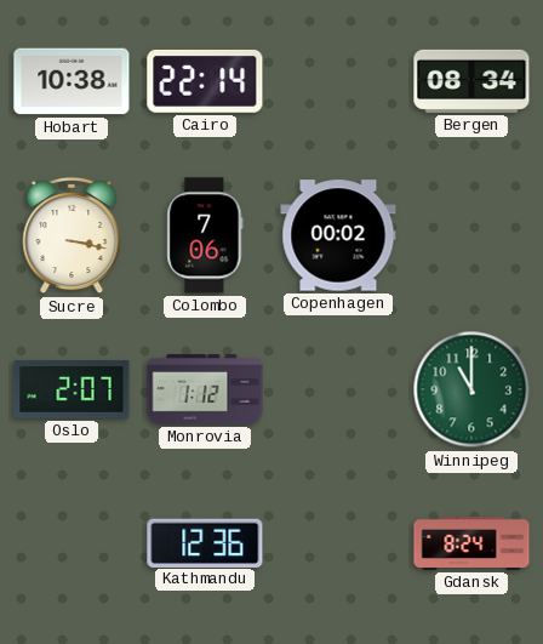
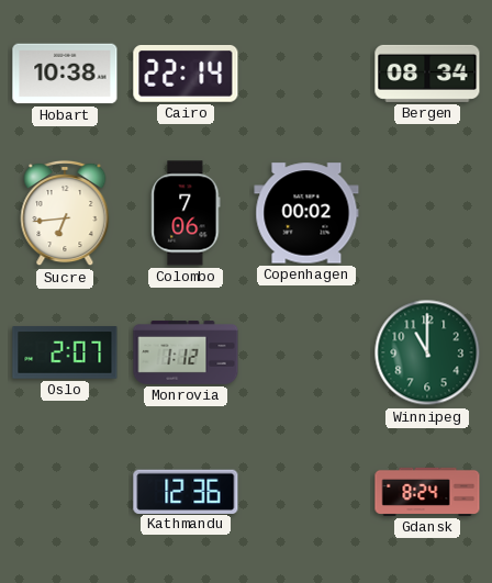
Sucre: 3:17 -> 6:44
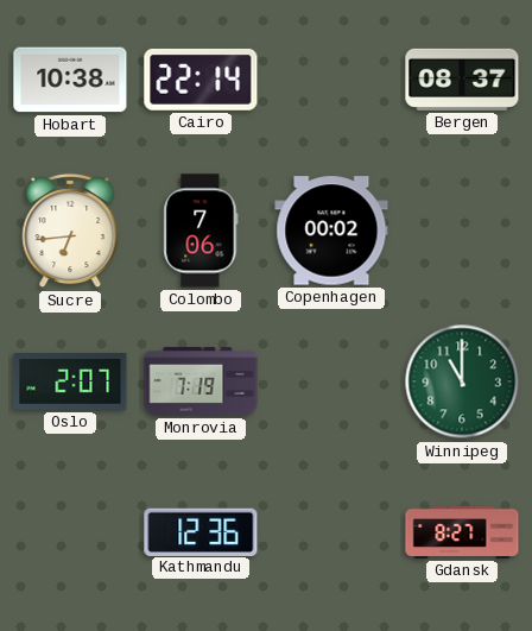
Bergen: 08:34 -> 08:37
Monrovia: 1:12 -> 7:19
Gdansk: 8:24 -> 8:27
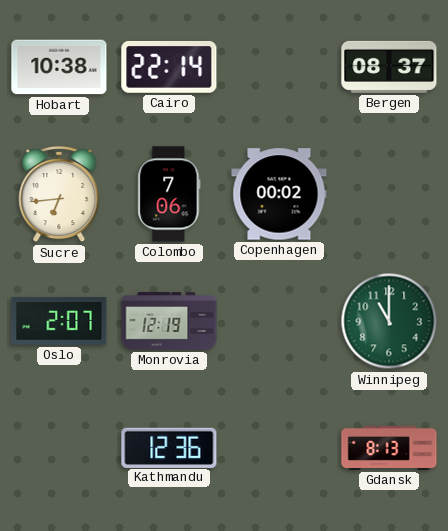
Monrovia: 7:19 -> 12:19
Gdansk: 8:27 -> 8:13
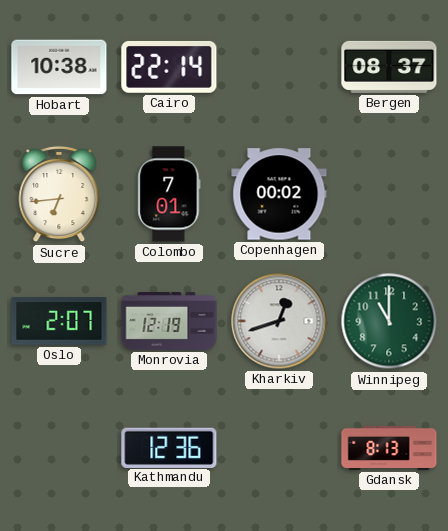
Colombo: 7:06 -> 7:01
Kharkiv: none -> 12:42
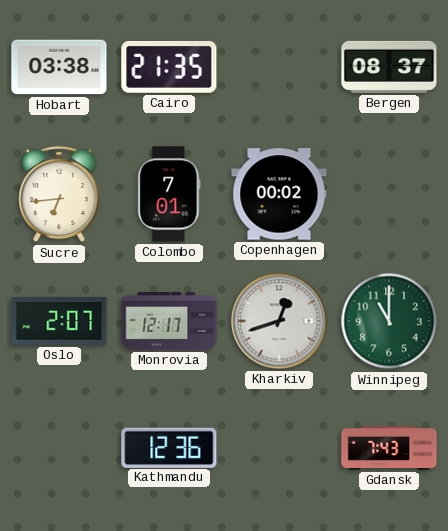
Hobart: 10:38 -> 03:38
Cairo: 22:14 -> 21:35
Monrovia: 12:19 -> 12:17
Gdansk: 8:13 -> 7:43
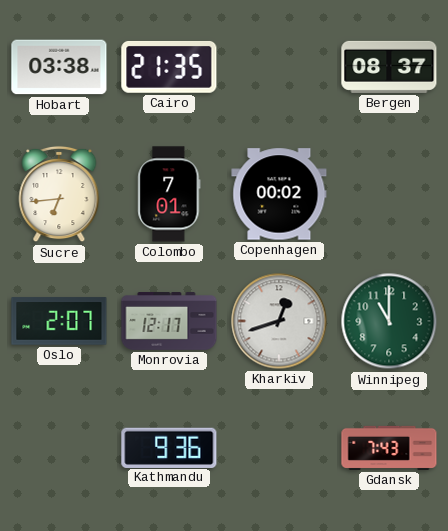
Kathmandu: 12:36 -> 9:36
